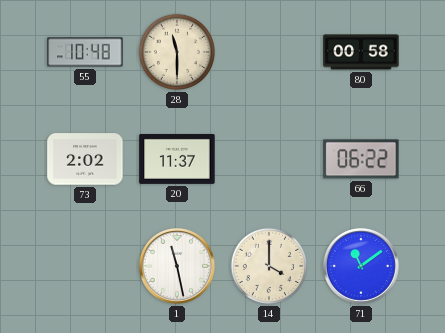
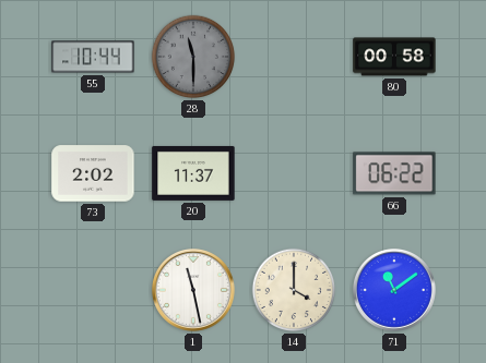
55: 10:48 -> 10:44
28 dial: cream -> grey
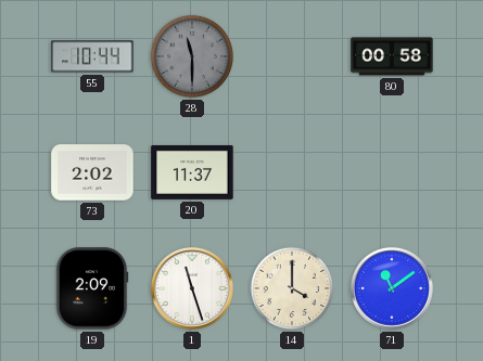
66: 06:22 -> none
19: none -> 2:09
1: 11:28 -> 11:27
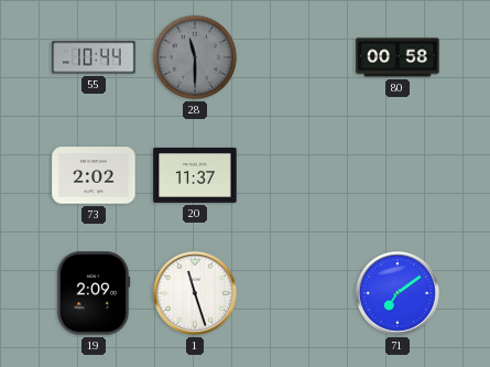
14: 4:00 -> none
71: 11:09 -> 7:09
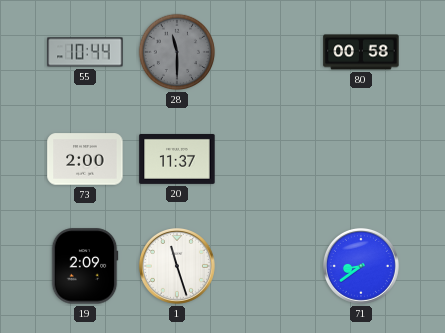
73: 2:02 -> 2:00
71: 7:09 -> 8:39
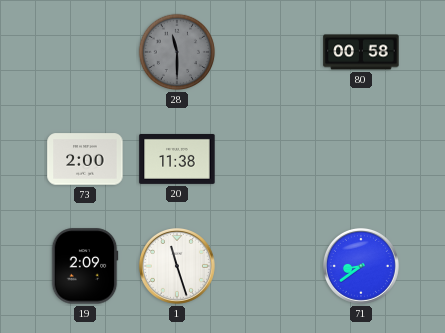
55: 10:44 -> none
20: 11:37 -> 11:38
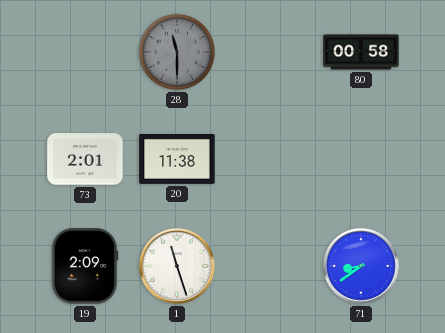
73: 2:00 -> 2:01
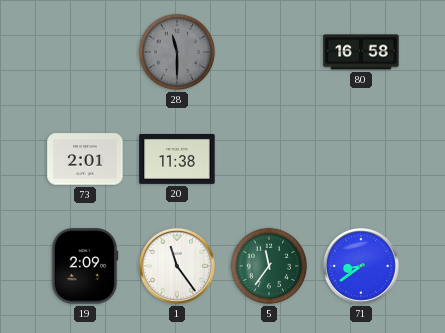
80: 00:58 -> 16:58
1: 11:27 -> 11:24
5: none -> 11:36
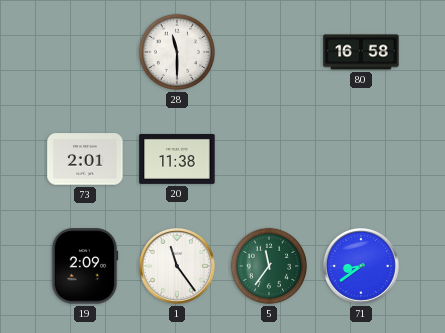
28 dial: grey -> white
